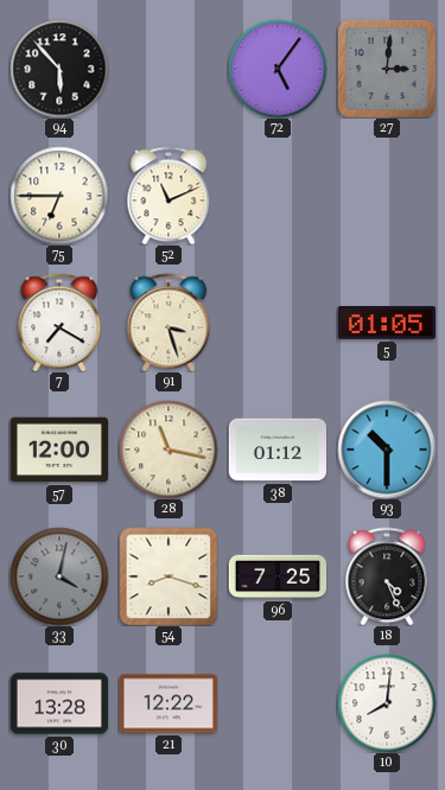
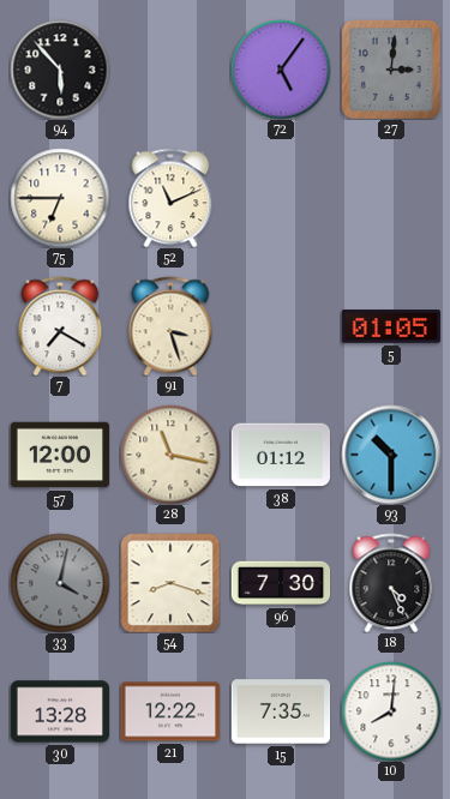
96: 7:25 -> 7:30
15: none -> 7:35
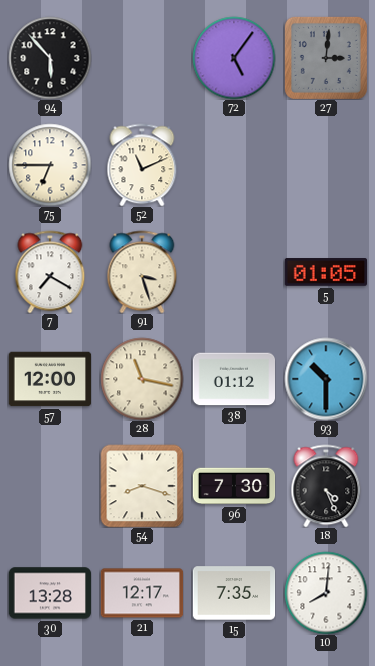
33: 4:02 -> none
21: 12:22 -> 12:17
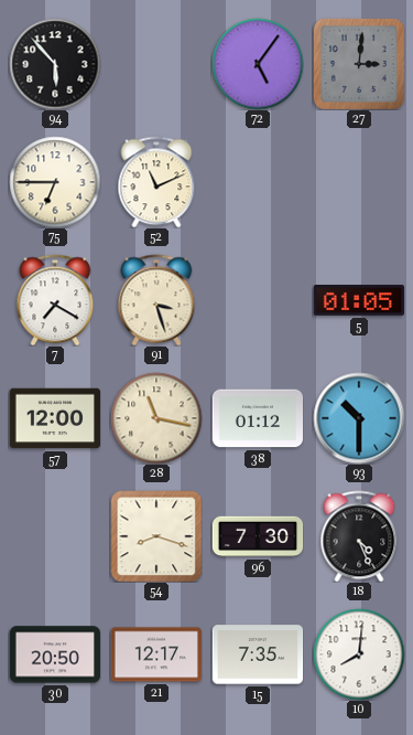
30: 13:28 -> 20:50
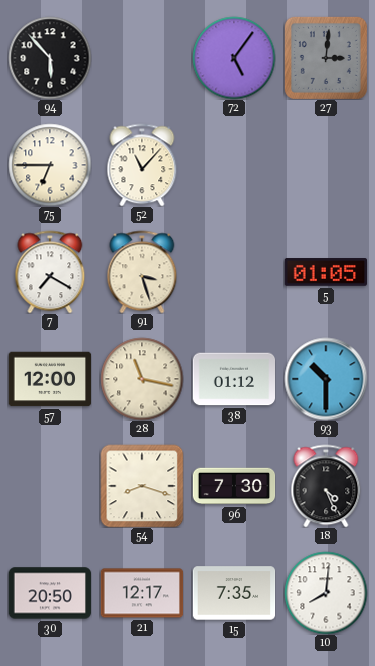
52: 11:11 -> 11:07
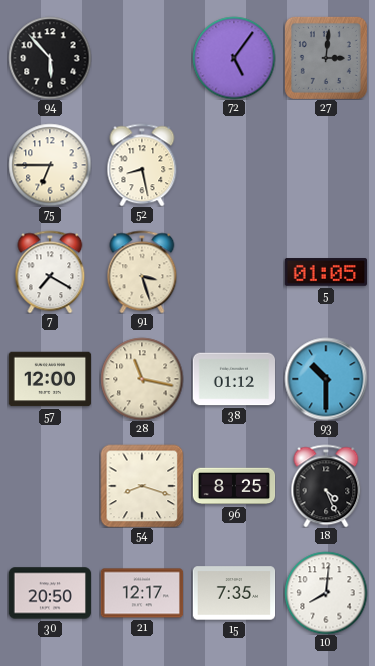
52: 11:07 -> 8:28
96: 7:30 -> 8:25
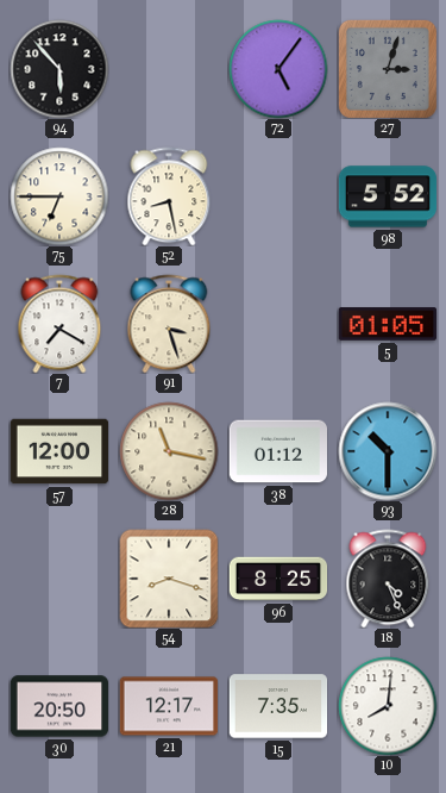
27: 3:01 -> 3:03
98: none -> 5:52
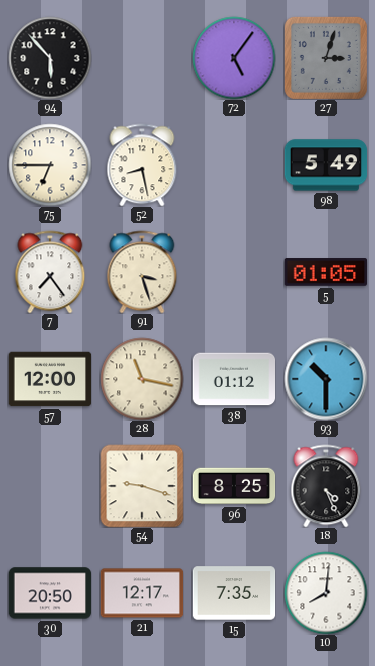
98: 5:52 -> 5:49
7: 7:20 -> 7:24
54: 8:18 -> 9:18
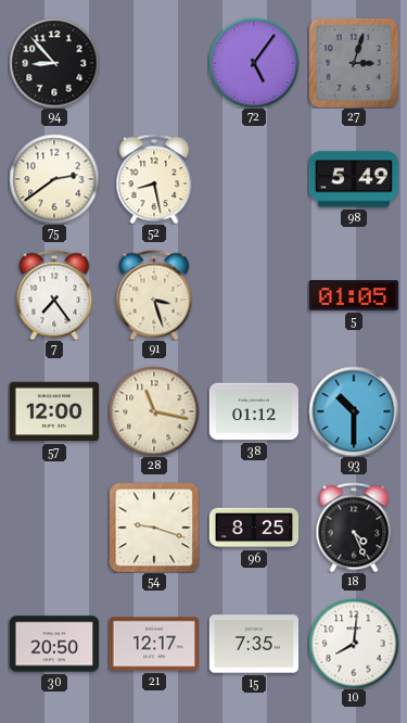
94: 5:53 -> 8:53
75: 6:45 -> 2:39
